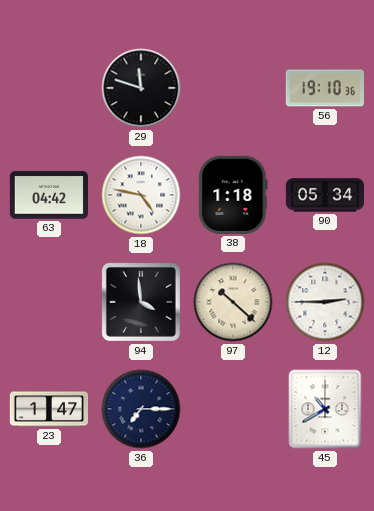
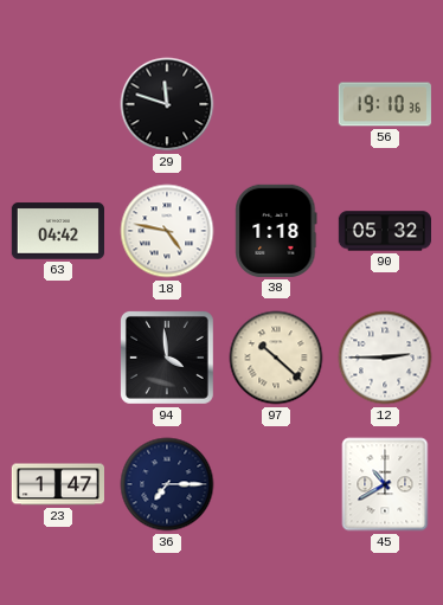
90: 05:34 -> 05:32
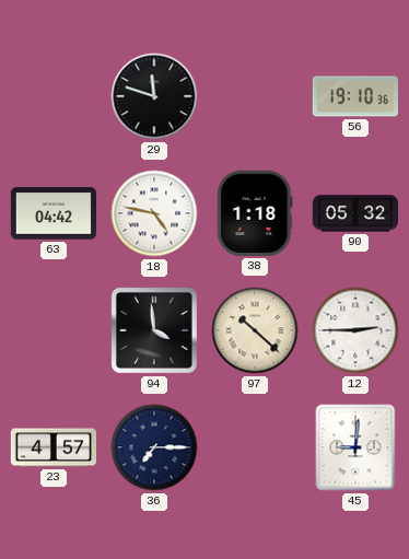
23: 1:47 -> 4:57
45: 10:40 -> 9:01
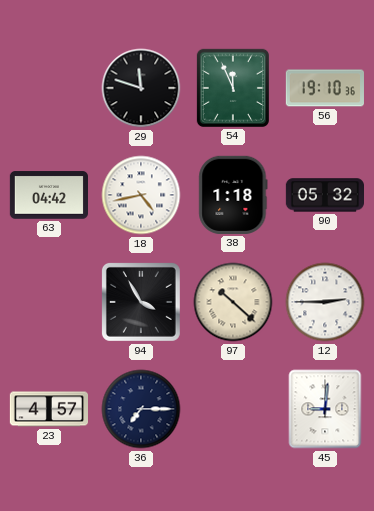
54: none -> 11:56
18: 4:47 -> 4:43
94: 3:59 -> 3:55
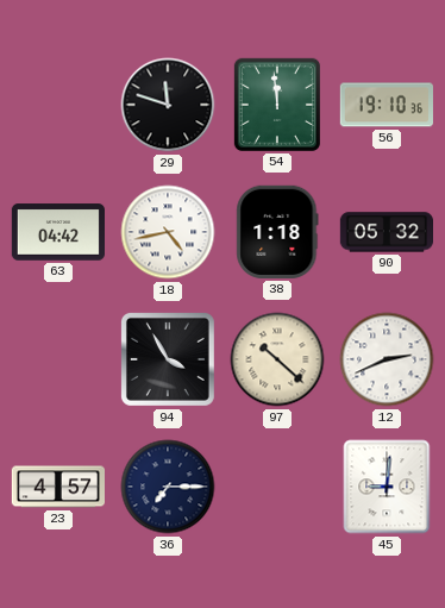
54: 11:56 -> 11:59
12: 2:45 -> 2:41
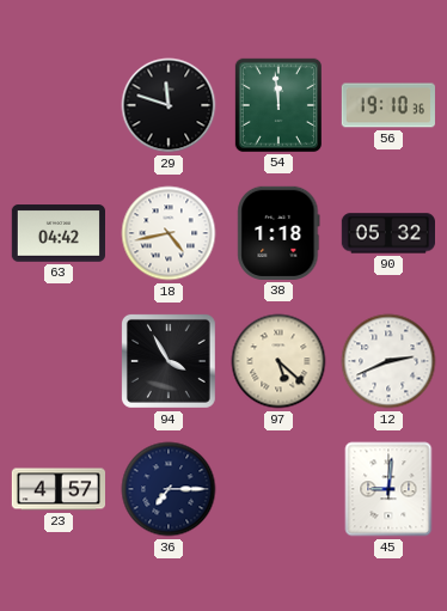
97: 10:22 -> 5:22
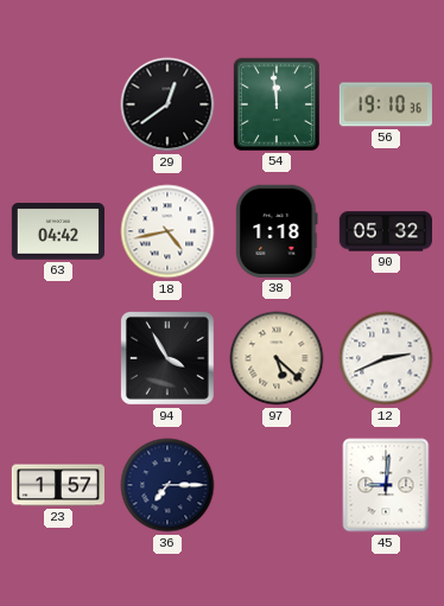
29: 11:48 -> 12:39
23: 4:57 -> 1:57
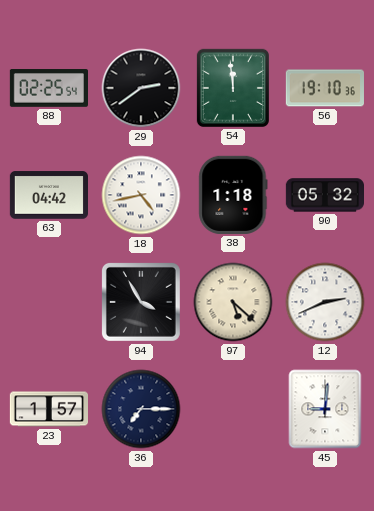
88: none -> 02:25
29: 12:39 -> 2:39
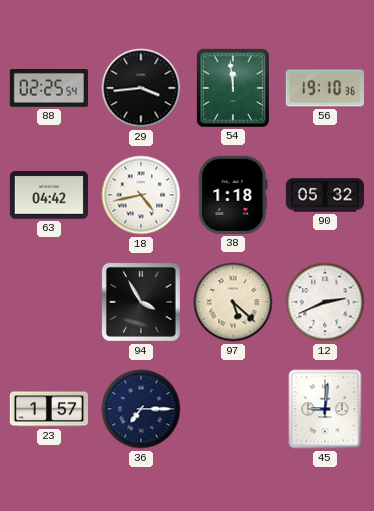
29: 2:39 -> 3:44
